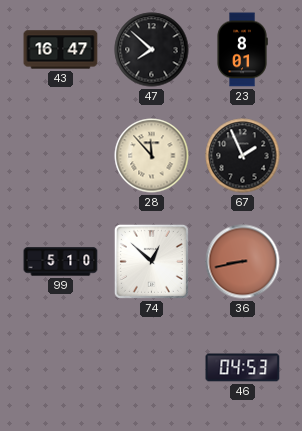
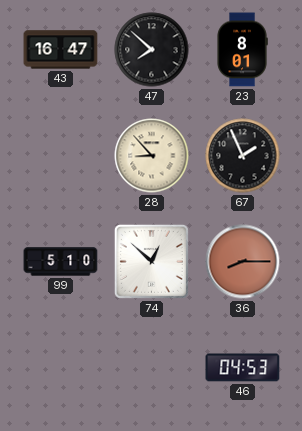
28: 11:53 -> 8:53
36: 8:43 -> 8:15
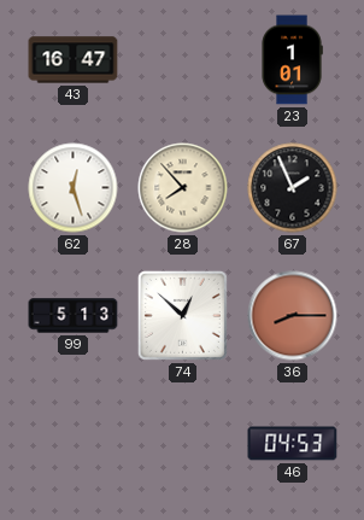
47: 7:52 -> none
23: 8:01 -> 1:01
62: none -> 12:27
28: 8:53 -> 7:53
99: 5:10 -> 5:13
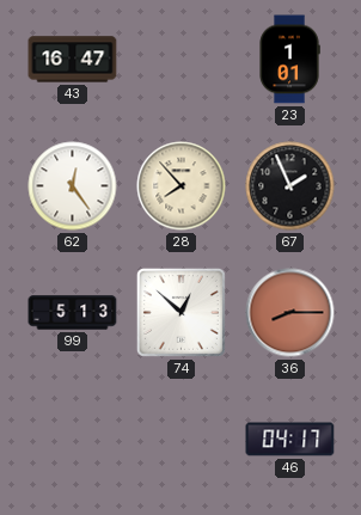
62: 12:27 -> 12:24
46: 04:53 -> 04:17
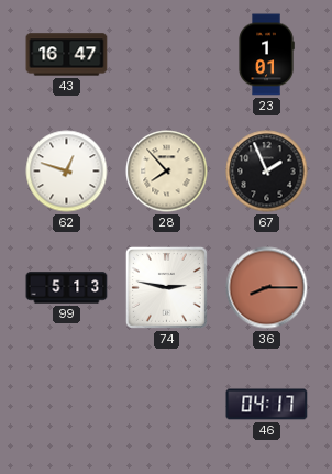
62: 12:24 -> 12:48
74: 12:52 -> 2:47
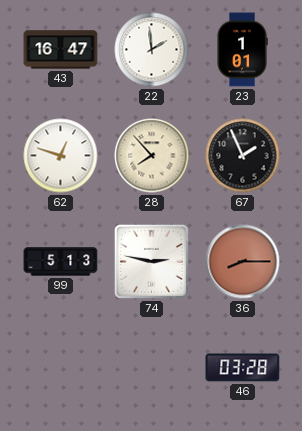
22: none -> 1:59
46: 04:17 -> 03:28
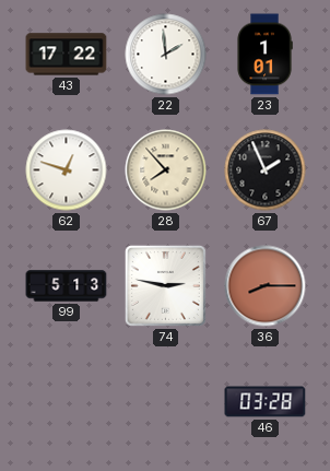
43: 16:47 -> 17:22
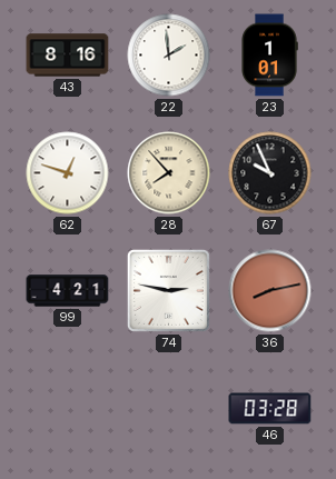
43: 17:22 -> 8:16
67: 1:56 -> 9:56
99: 5:13 -> 4:21
36: 8:15 -> 8:13
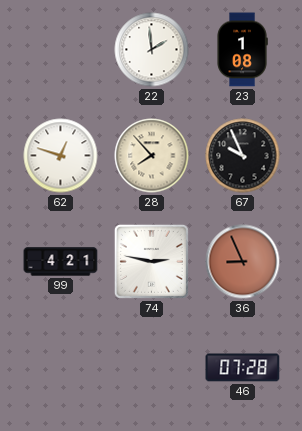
43: 8:16 -> none
23: 1:01 -> 1:08
36: 8:13 -> 8:56
46: 03:28 -> 07:28
